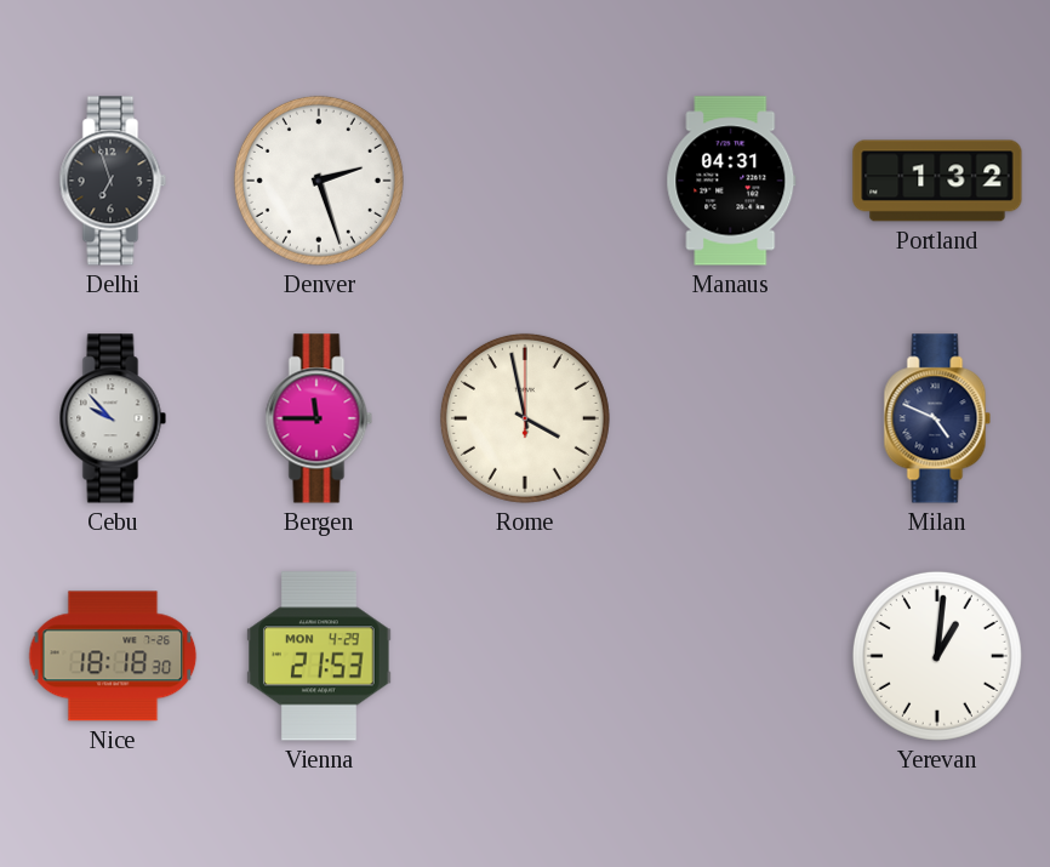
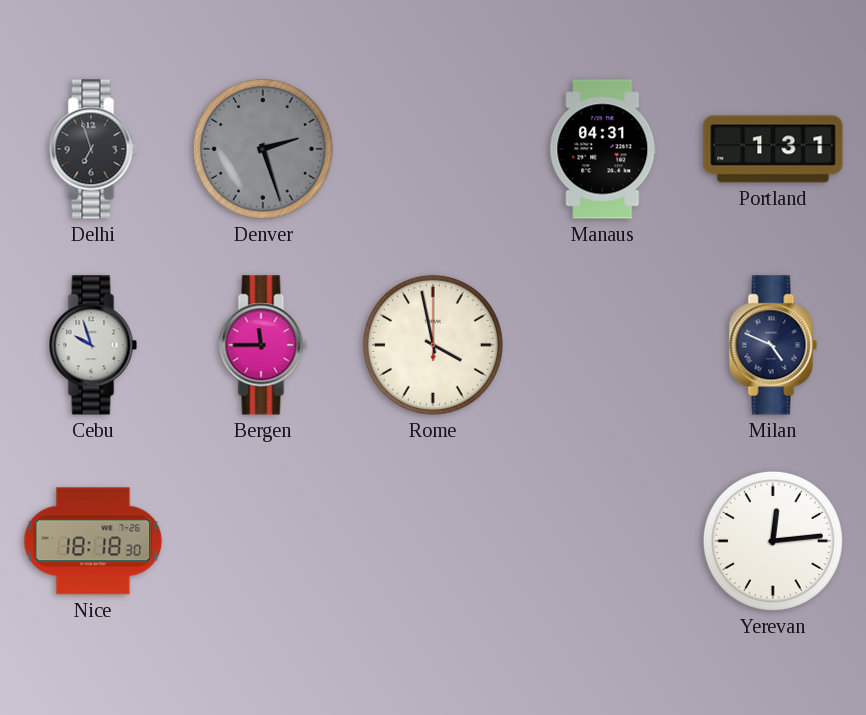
Denver dial: white -> grey
Portland: 1:32 -> 1:31
Cebu: 9:53 -> 9:57
Vienna: 21:53 -> none
Yerevan: 1:01 -> 12:14
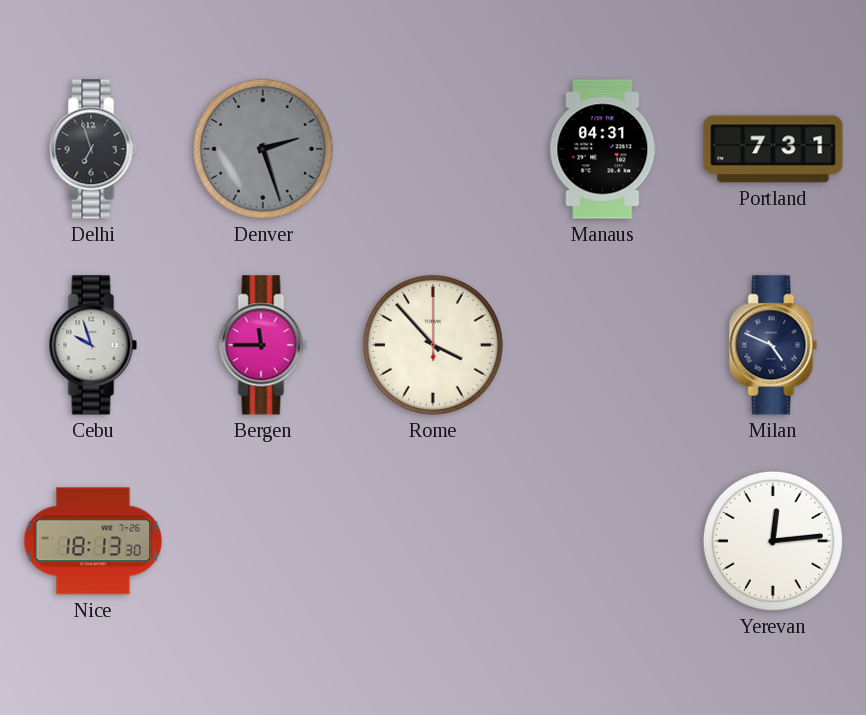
Portland: 1:31 -> 7:31
Rome: 3:58 -> 3:53
Nice: 18:18 -> 18:13
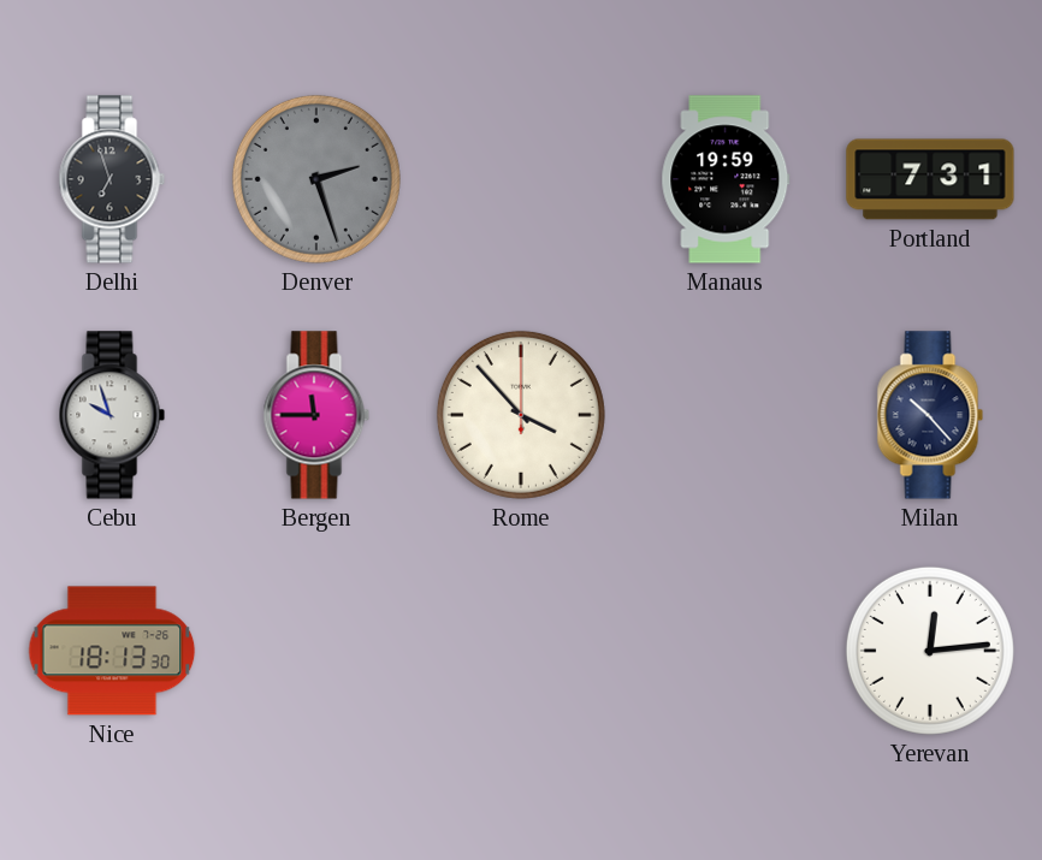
Manaus: 04:31 -> 19:59
Milan: 4:49 -> 10:23
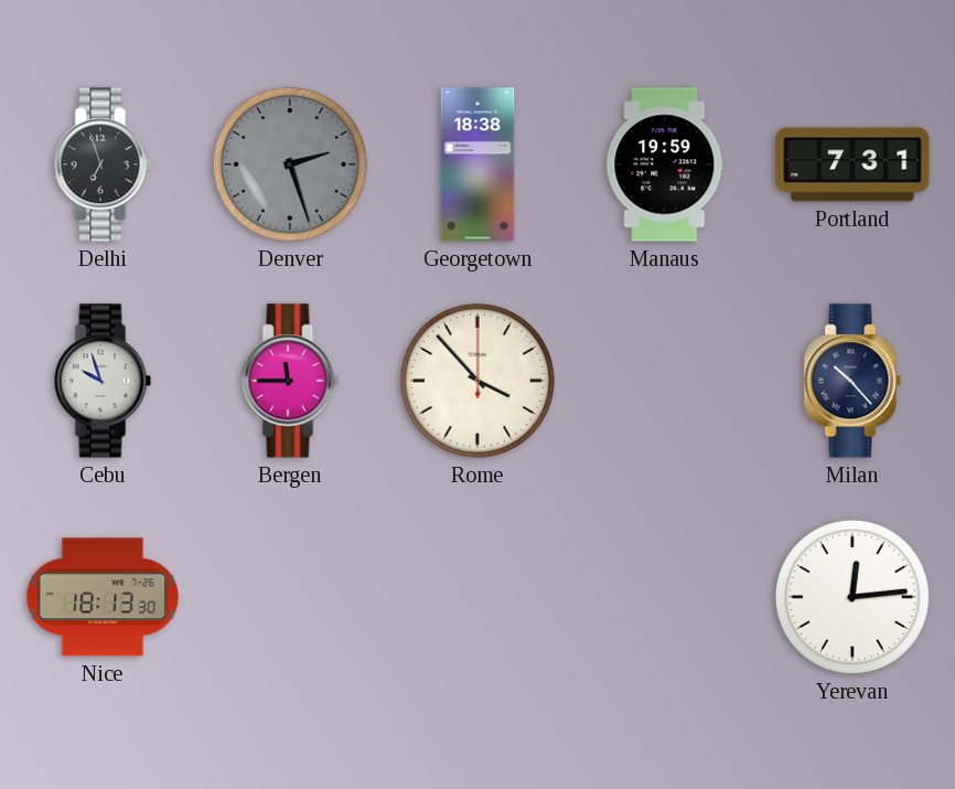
Georgetown: none -> 18:38
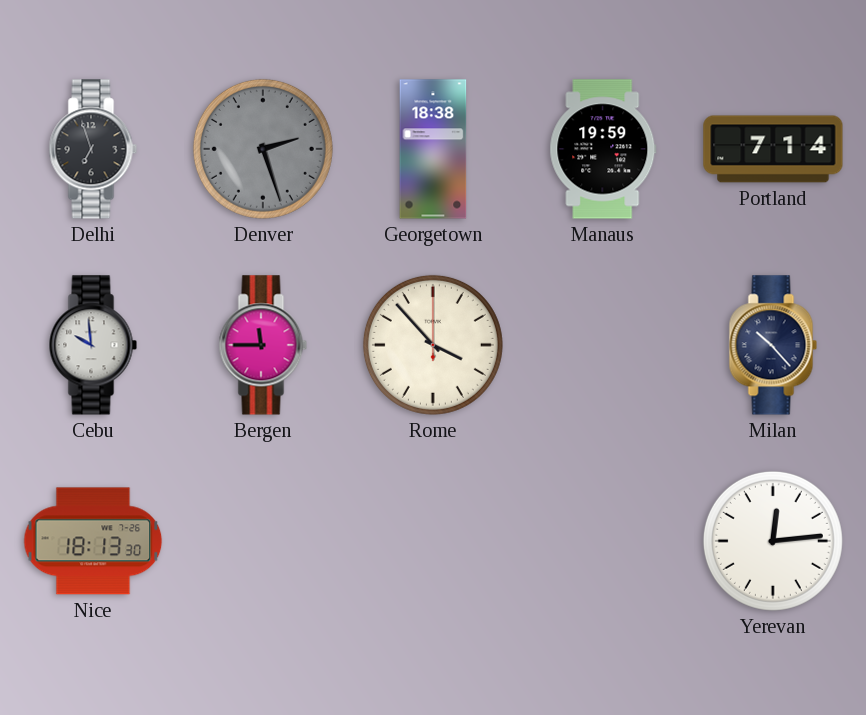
Portland: 7:31 -> 7:14
Cebu: 9:57 -> 9:59
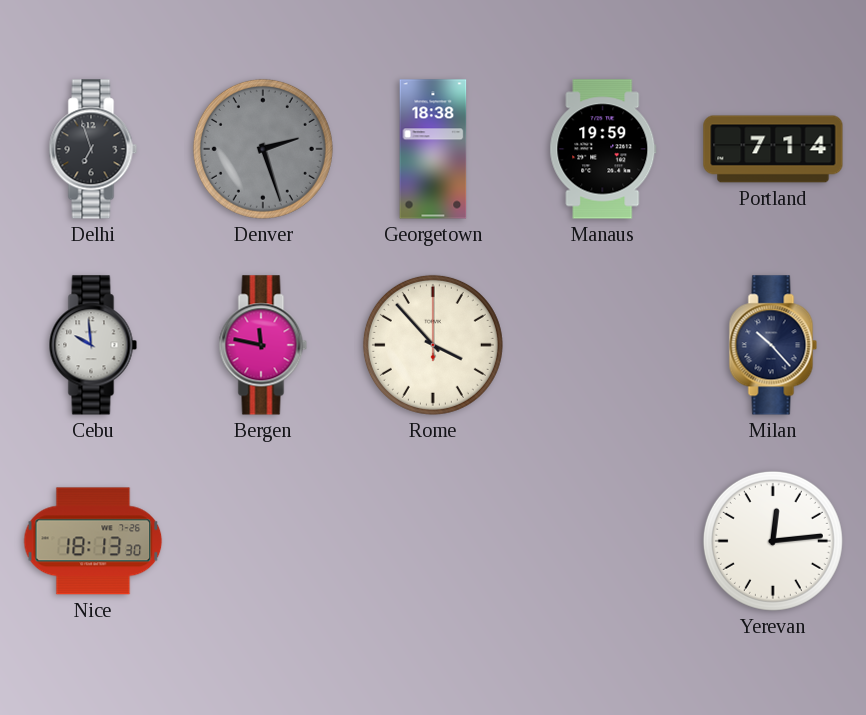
Bergen: 11:45 -> 11:47
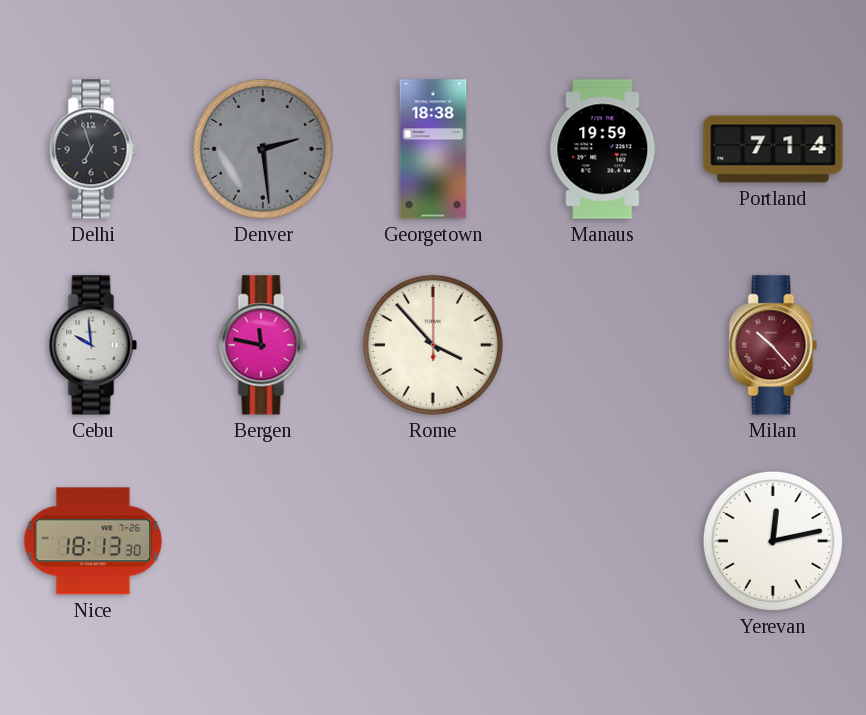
Denver: 2:27 -> 2:29
Milan dial: navy -> burgundy
Yerevan: 12:14 -> 12:13
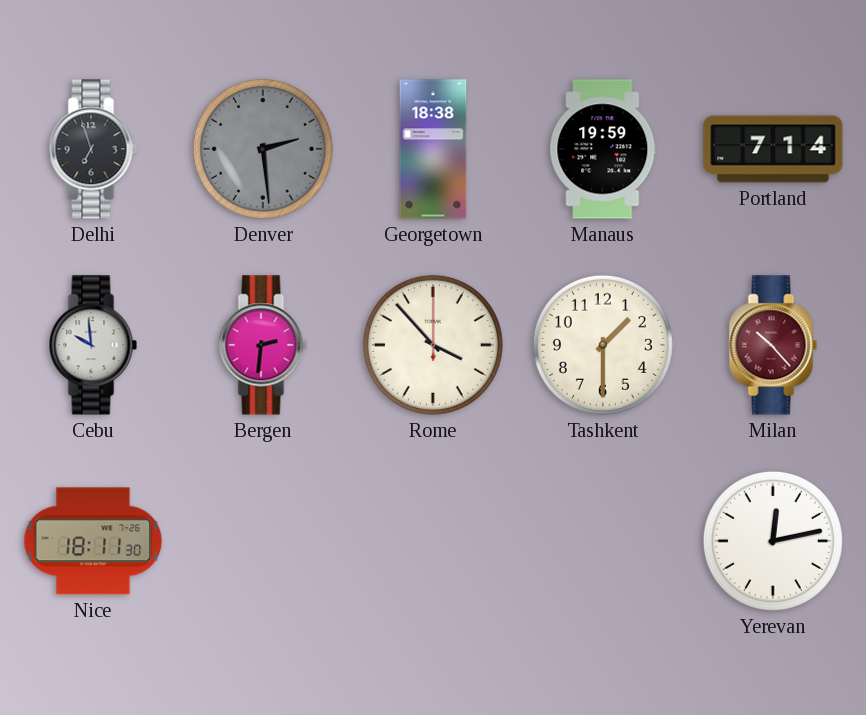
Bergen: 11:47 -> 2:31
Tashkent: none -> 1:30
Nice: 18:13 -> 18:11
